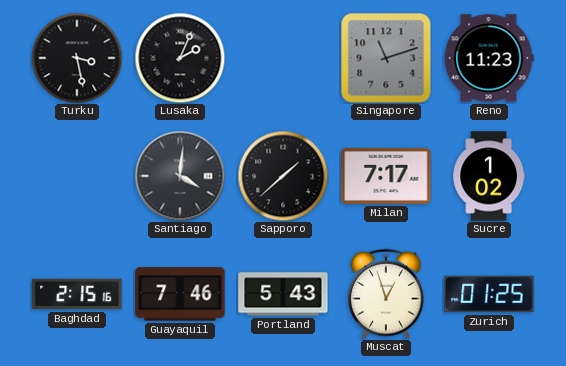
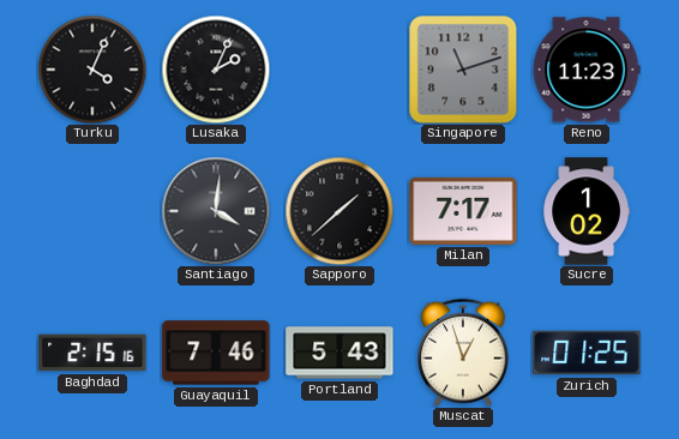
Turku: 3:28 -> 4:04
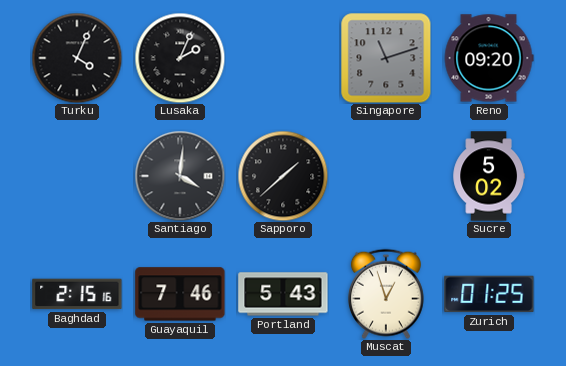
Reno: 11:23 -> 09:20
Milan: 7:17 -> none
Sucre: 1:02 -> 5:02
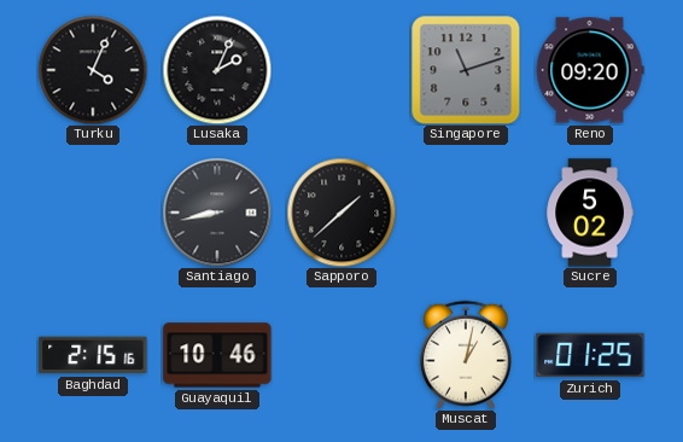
Santiago: 4:01 -> 8:43
Guayaquil: 7:46 -> 10:46
Portland: 5:43 -> none
Muscat: 12:57 -> 1:02
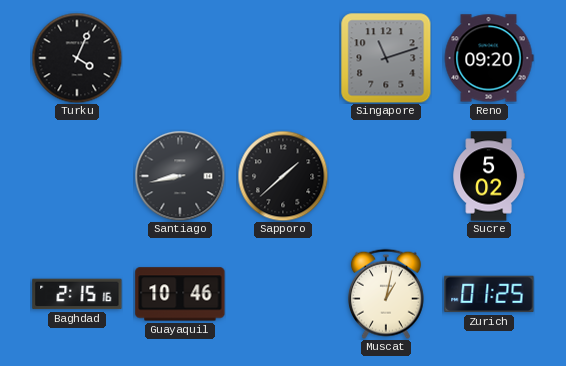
Lusaka: 2:04 -> none
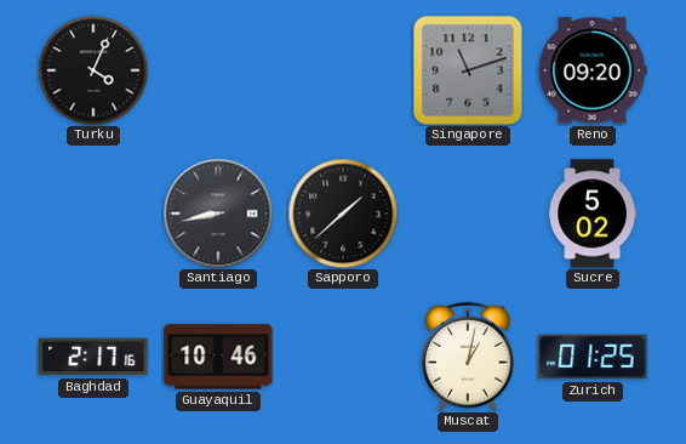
Baghdad: 2:15 -> 2:17
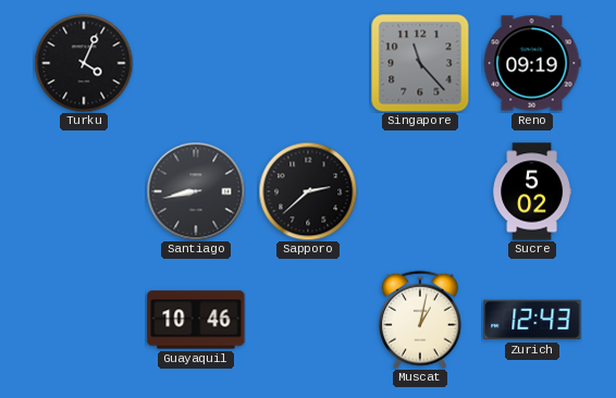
Singapore: 11:12 -> 11:23
Reno: 09:20 -> 09:19
Sapporo: 1:38 -> 2:38
Baghdad: 2:17 -> none
Zurich: 01:25 -> 12:43
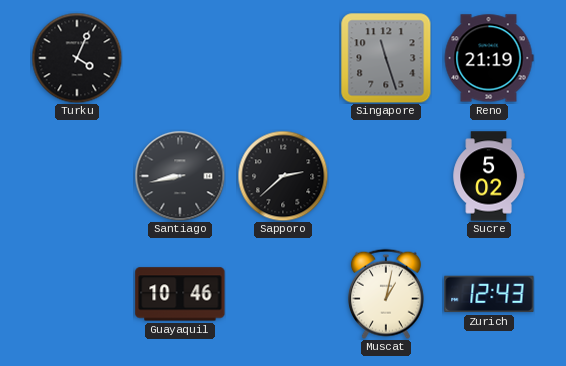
Singapore: 11:23 -> 11:27
Reno: 09:19 -> 21:19
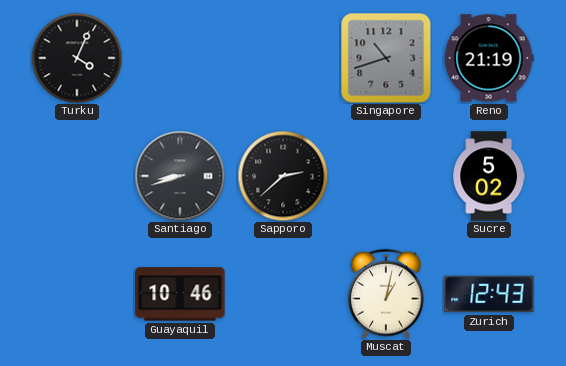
Singapore: 11:27 -> 10:42
Santiago: 8:43 -> 8:42
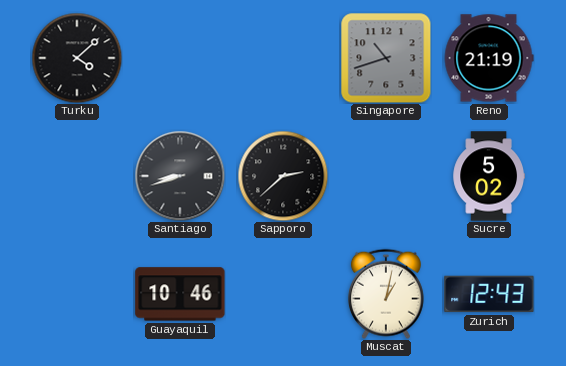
Turku: 4:04 -> 4:08
